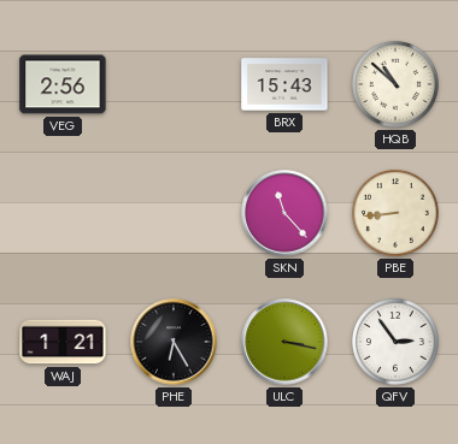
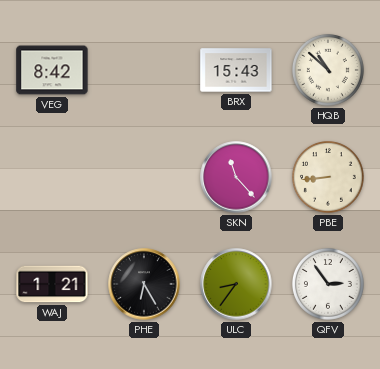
VEG: 2:56 -> 8:42
ULC: 3:17 -> 8:36
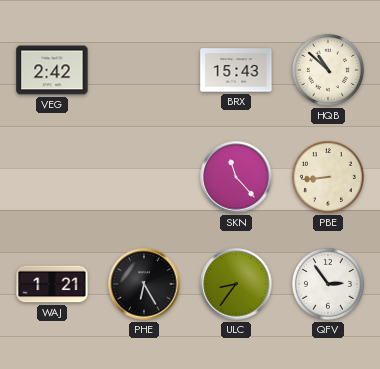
VEG: 8:42 -> 2:42
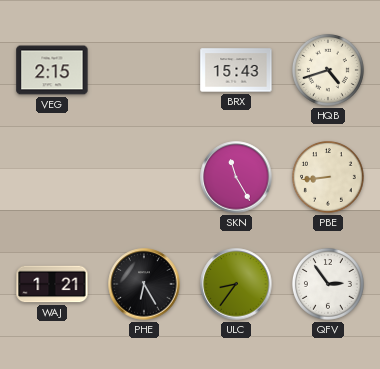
VEG: 2:42 -> 2:15
HQB: 10:52 -> 4:42
SKN: 11:23 -> 11:25
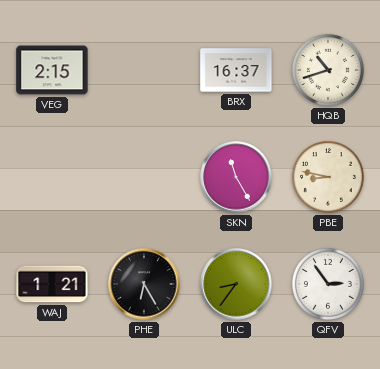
BRX: 15:43 -> 16:37
HQB: 4:42 -> 10:42
PBE: 8:44 -> 8:47
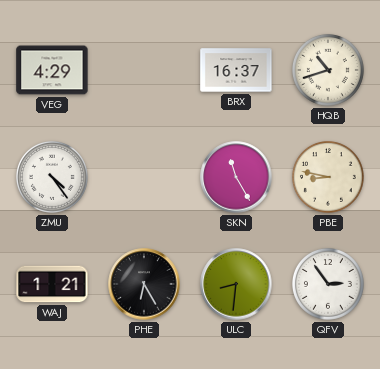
VEG: 2:15 -> 4:29
ZMU: none -> 4:24
ULC: 8:36 -> 8:31
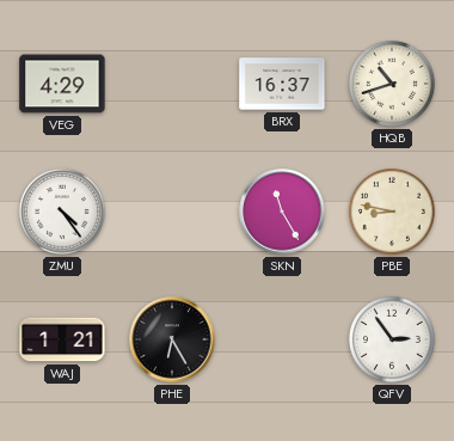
ULC: 8:31 -> none
